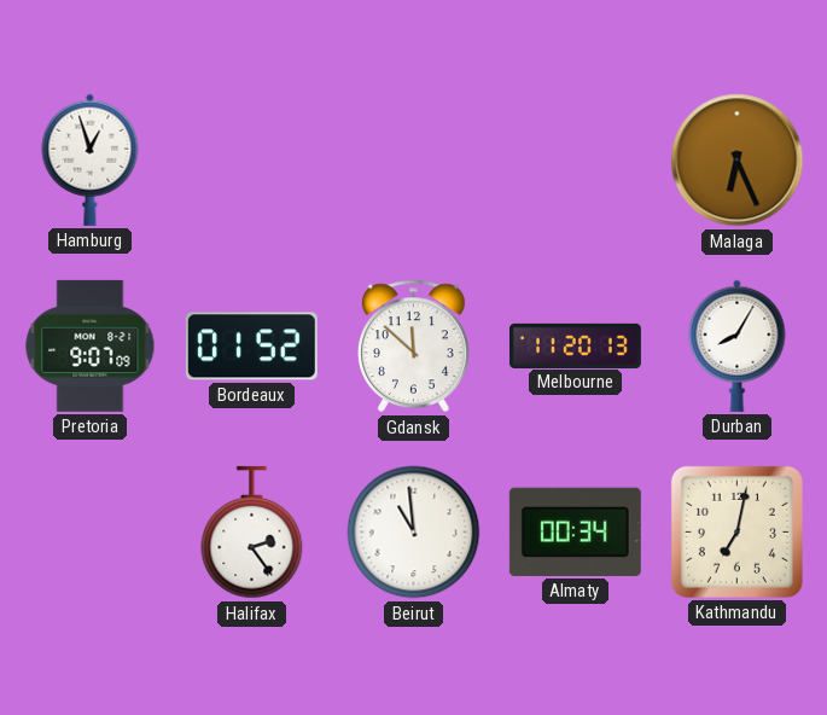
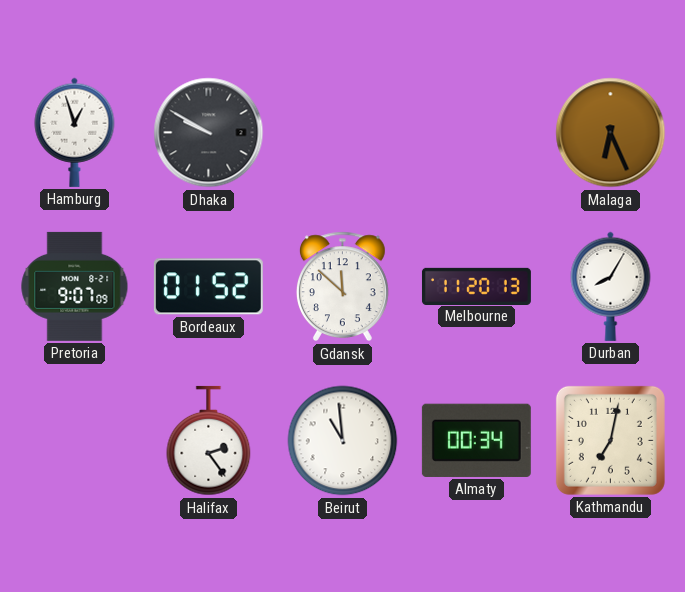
Dhaka: none -> 9:50
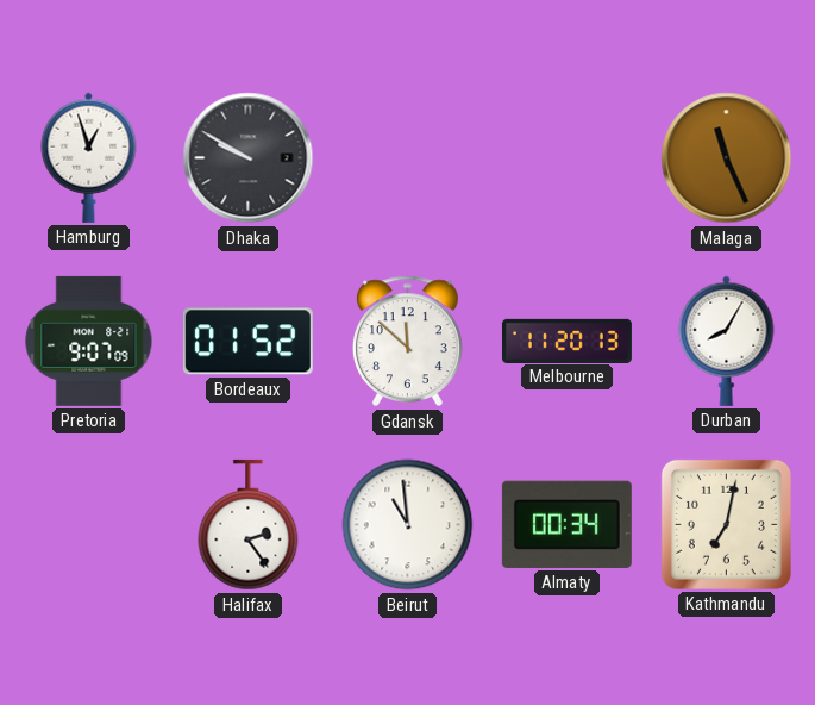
Malaga: 6:26 -> 11:26
